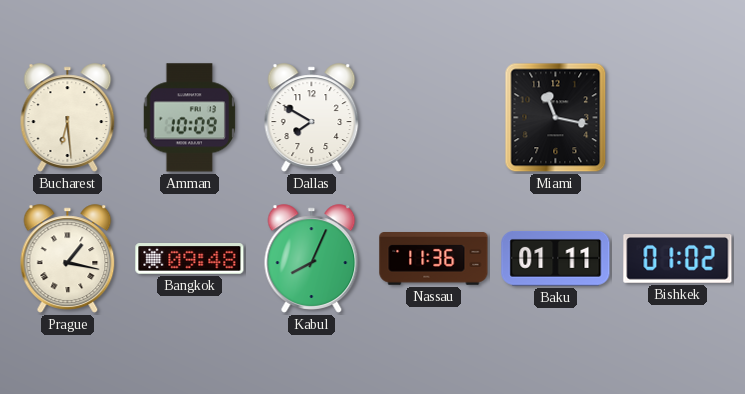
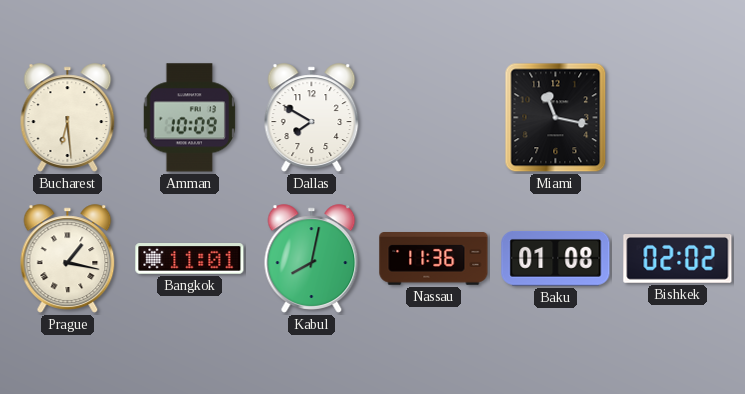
Bangkok: 09:48 -> 11:01
Kabul: 8:04 -> 8:02
Baku: 01:11 -> 01:08
Bishkek: 01:02 -> 02:02
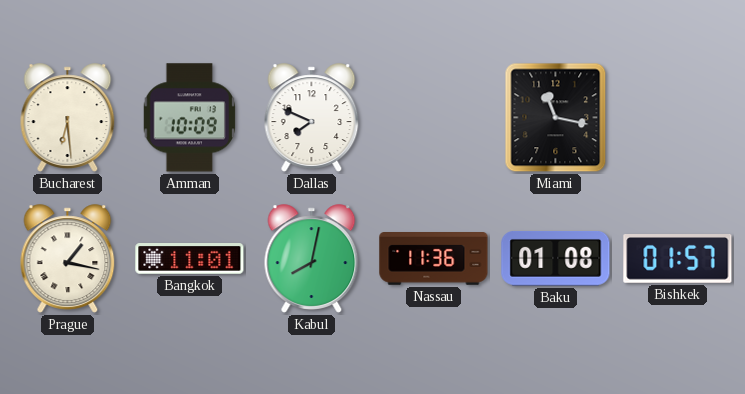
Dallas: 7:50 -> 7:49
Bishkek: 02:02 -> 01:57
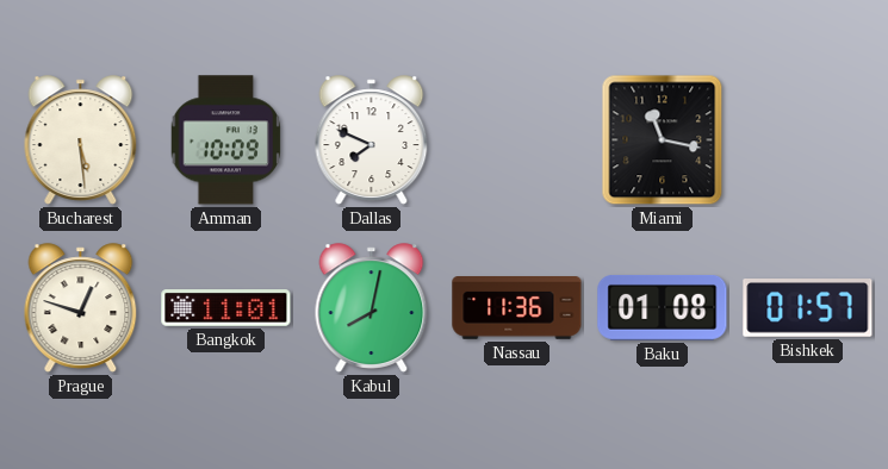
Bucharest: 6:29 -> 5:29
Prague: 1:17 -> 12:48
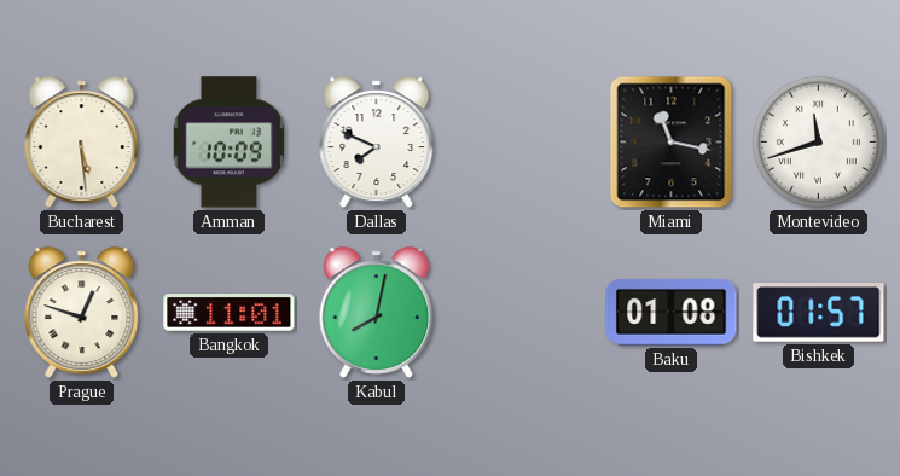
Montevideo: none -> 11:42
Nassau: 11:36 -> none
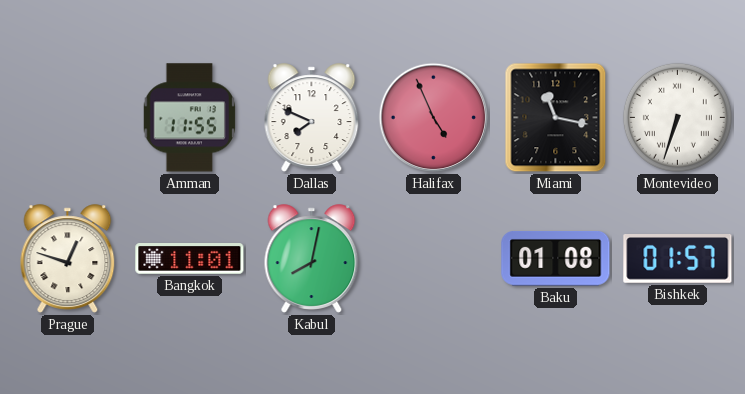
Bucharest: 5:29 -> none
Amman: 10:09 -> 11:55
Halifax: none -> 4:56
Montevideo: 11:42 -> 6:33
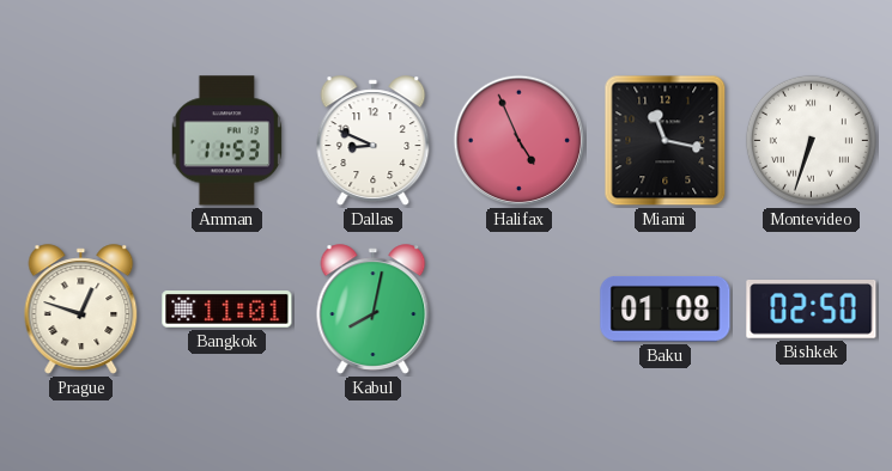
Amman: 11:55 -> 11:53
Dallas: 7:49 -> 8:49
Bishkek: 01:57 -> 02:50
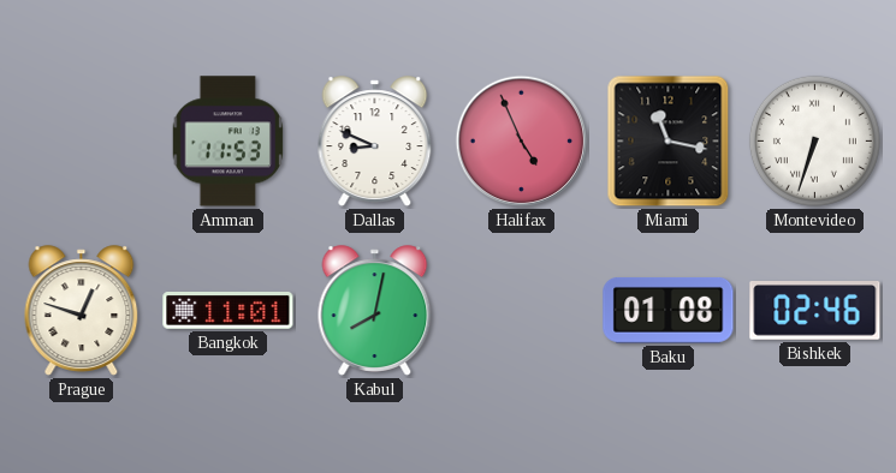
Bishkek: 02:50 -> 02:46
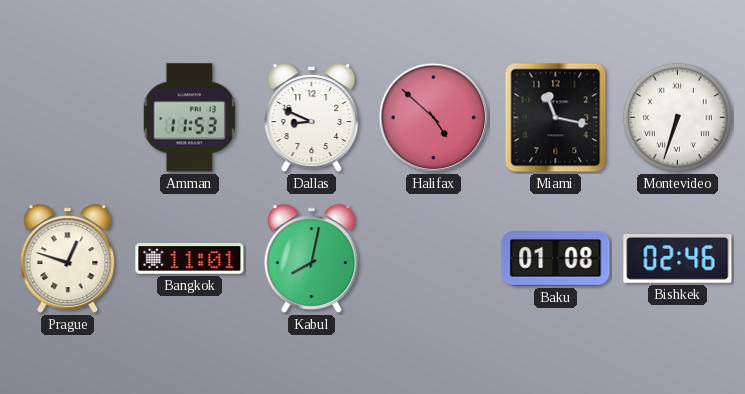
Halifax: 4:56 -> 4:52
